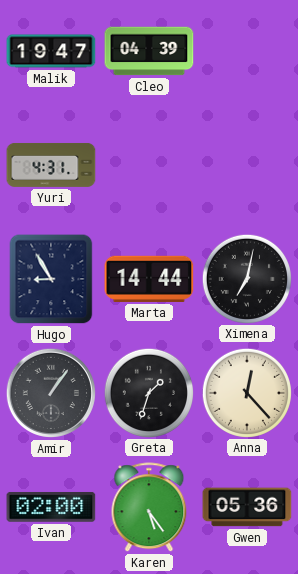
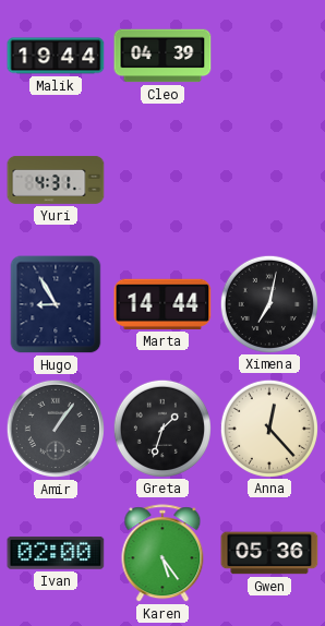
Malik: 19:47 -> 19:44
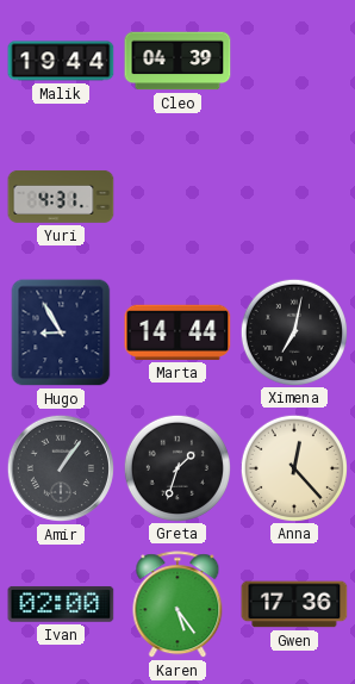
Gwen: 05:36 -> 17:36
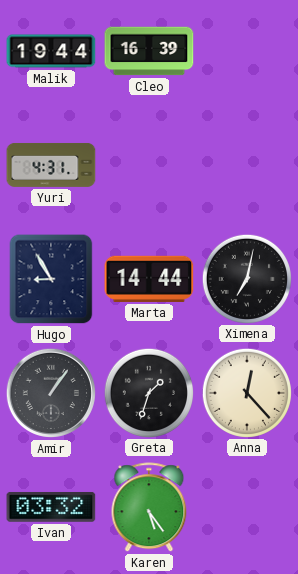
Cleo: 04:39 -> 16:39
Ivan: 02:00 -> 03:32
Gwen: 17:36 -> none
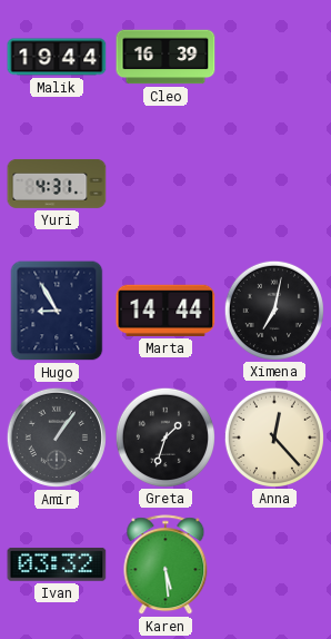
Karen: 5:24 -> 5:29
